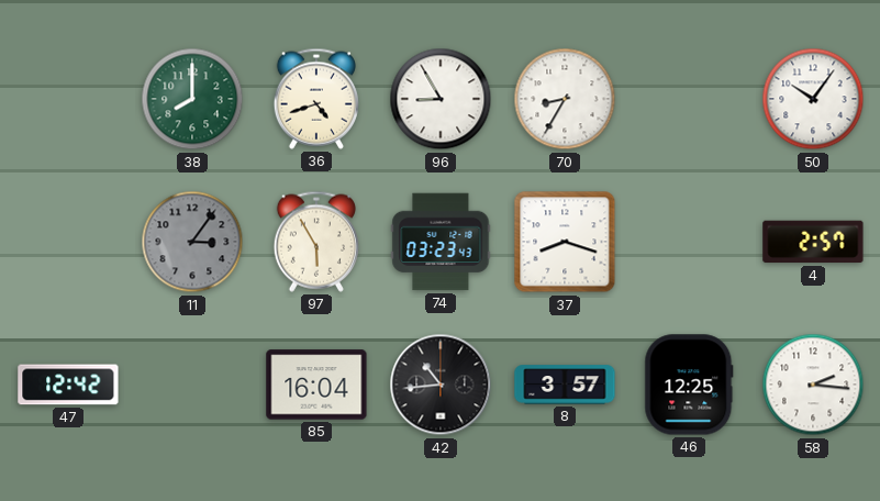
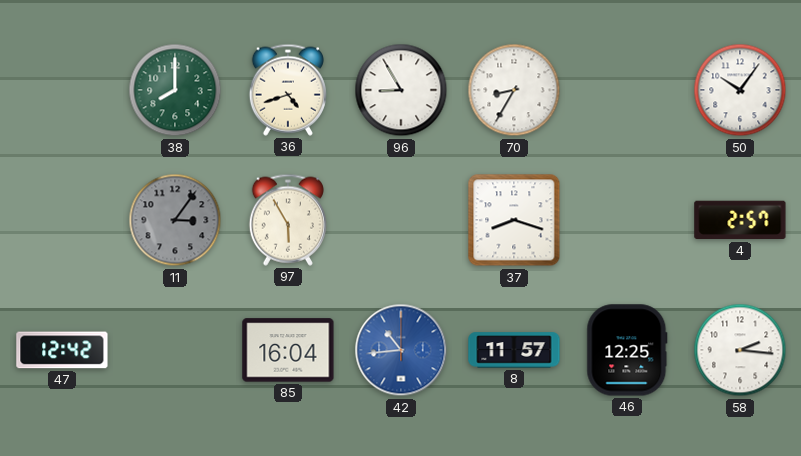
74: 03:23 -> none
42 dial: black -> blue
8: 3:57 -> 11:57
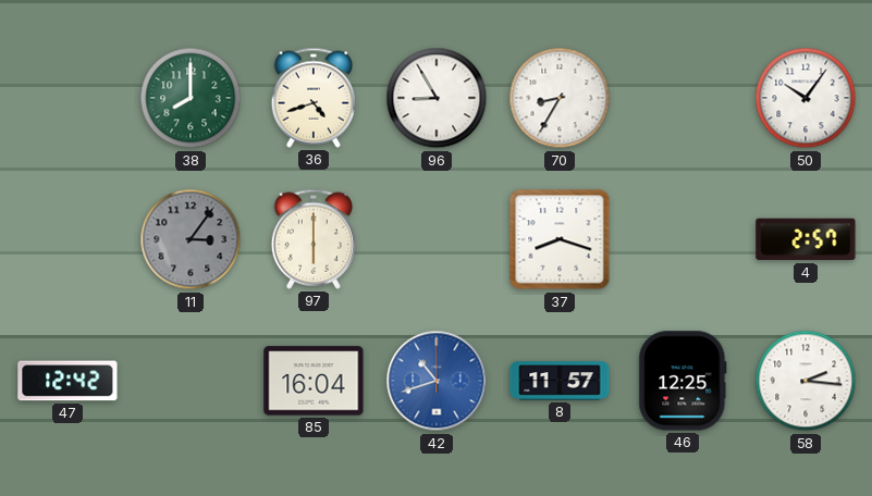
97: 5:55 -> 6:00
42: 10:44 -> 10:42
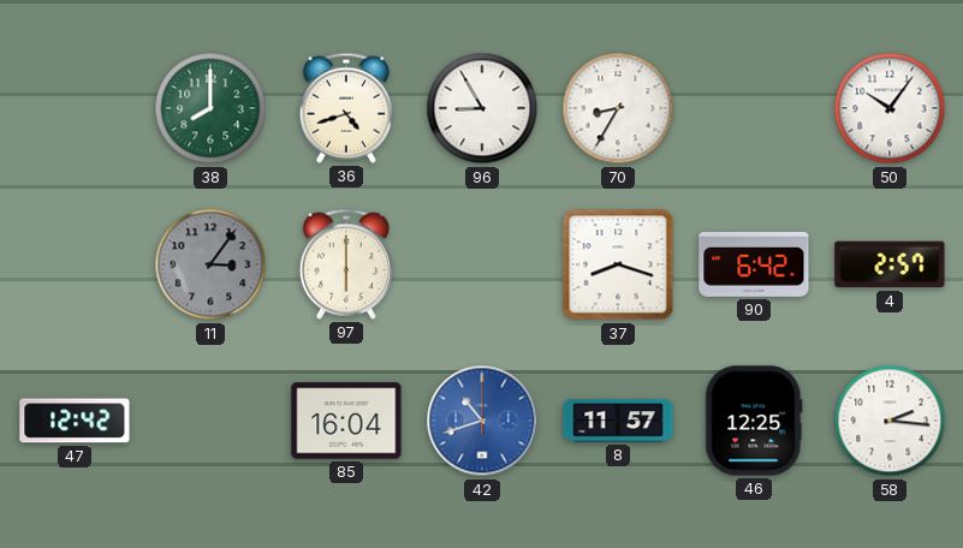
90: none -> 6:42
